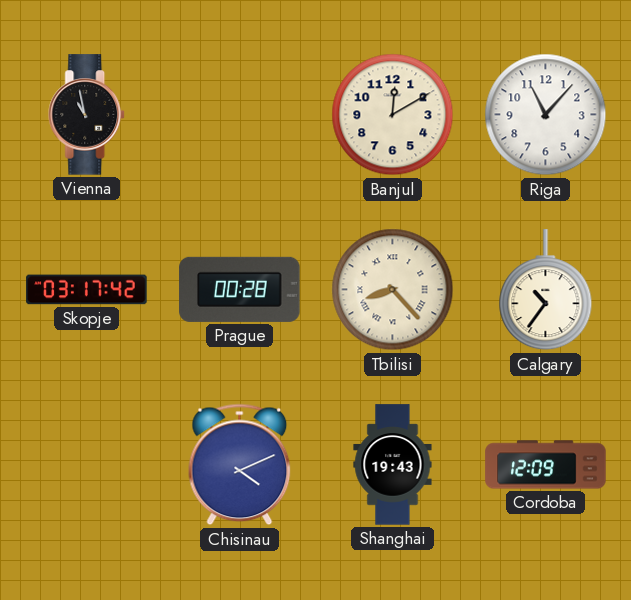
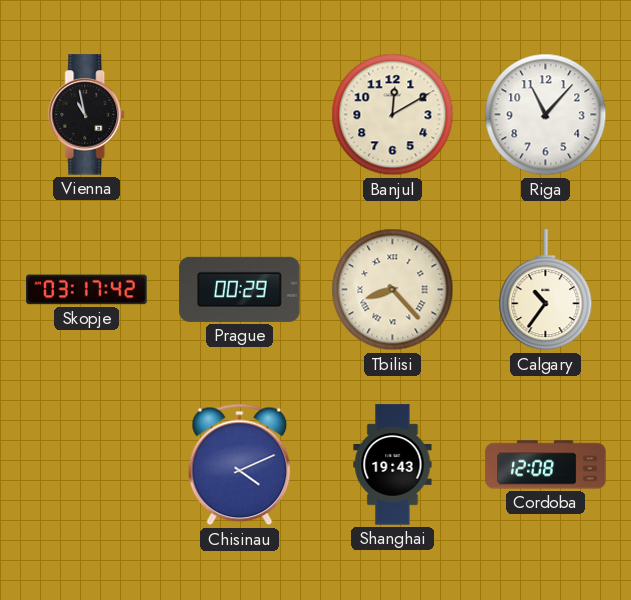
Prague: 00:28 -> 00:29
Cordoba: 12:09 -> 12:08
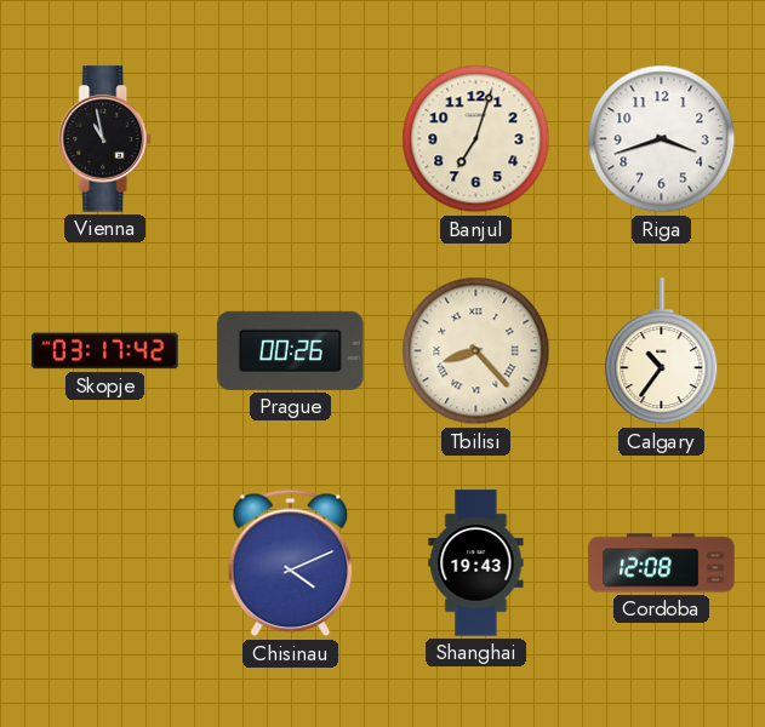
Banjul: 12:10 -> 7:03
Riga: 11:07 -> 3:42
Prague: 00:29 -> 00:26
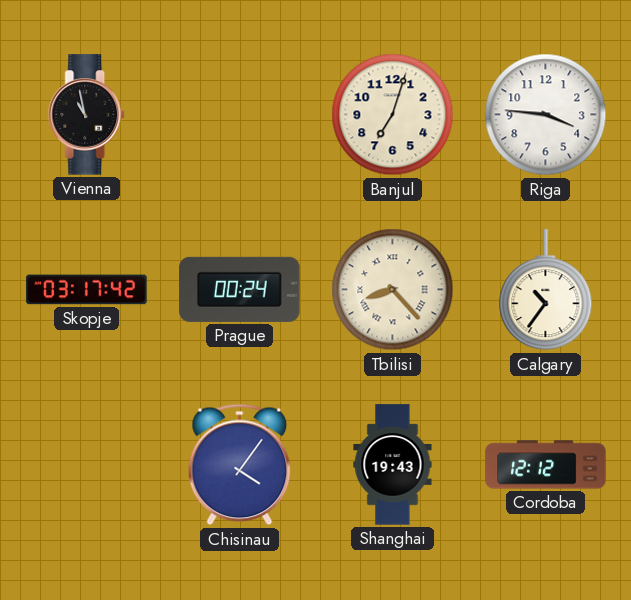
Riga: 3:42 -> 3:46
Prague: 00:26 -> 00:24
Chisinau: 4:11 -> 4:06
Cordoba: 12:08 -> 12:12
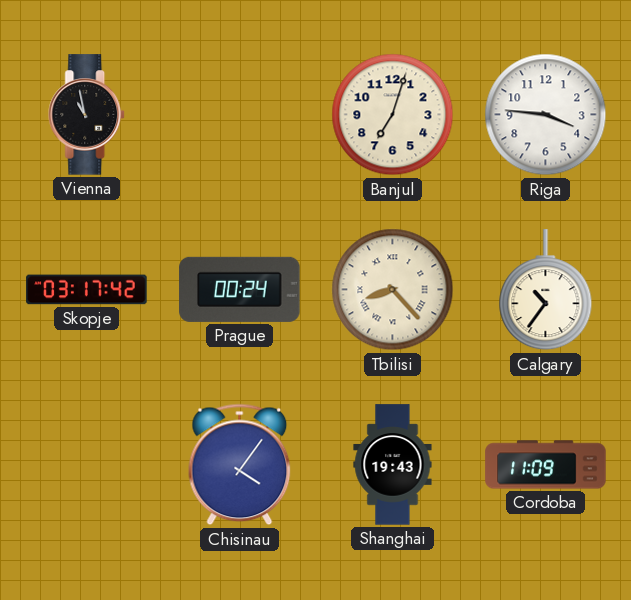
Cordoba: 12:12 -> 11:09
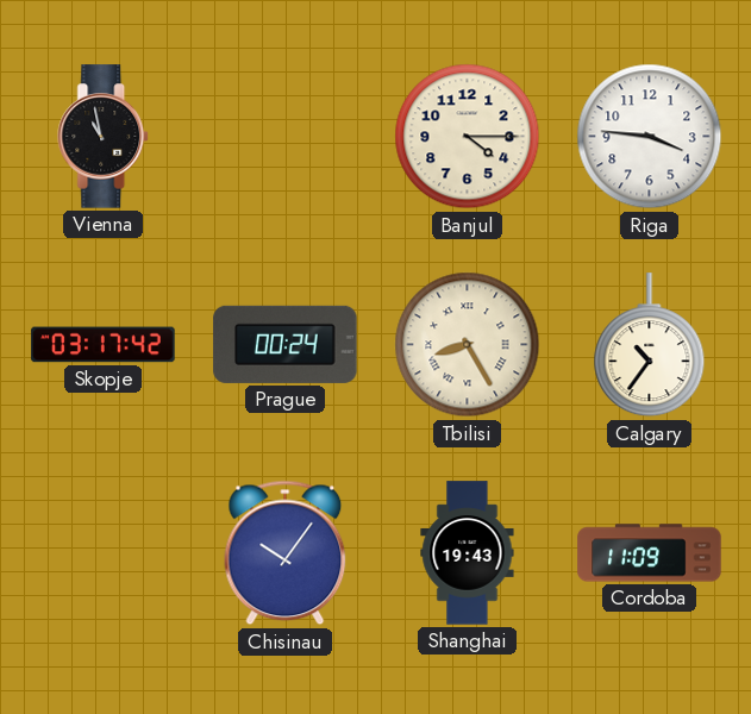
Banjul: 7:03 -> 4:15
Tbilisi: 8:23 -> 8:25
Chisinau: 4:06 -> 10:06
